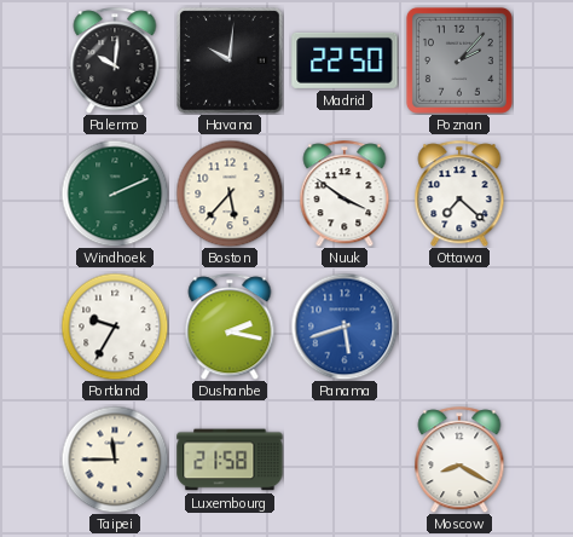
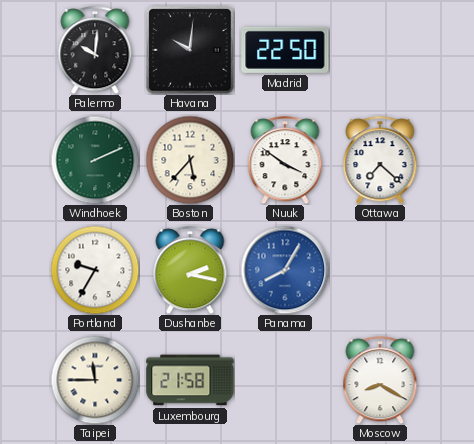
Poznan: 2:07 -> none
Panama: 5:42 -> 8:05
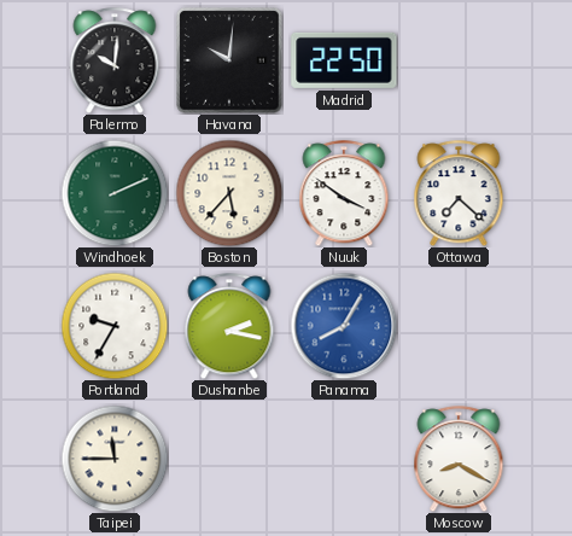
Luxembourg: 21:58 -> none
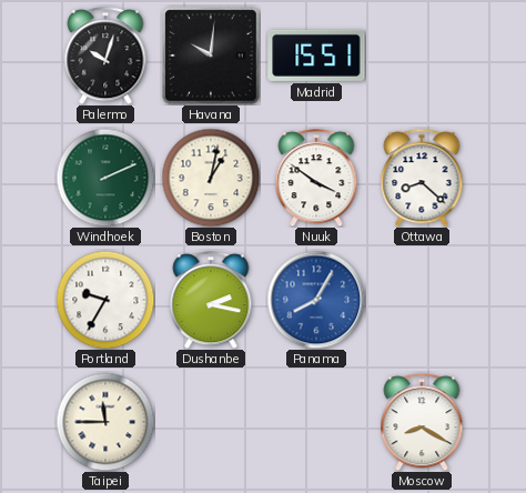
Palermo: 10:01 -> 10:03
Madrid: 22:50 -> 15:51
Boston: 5:37 -> 1:02
Ottawa: 7:22 -> 8:22
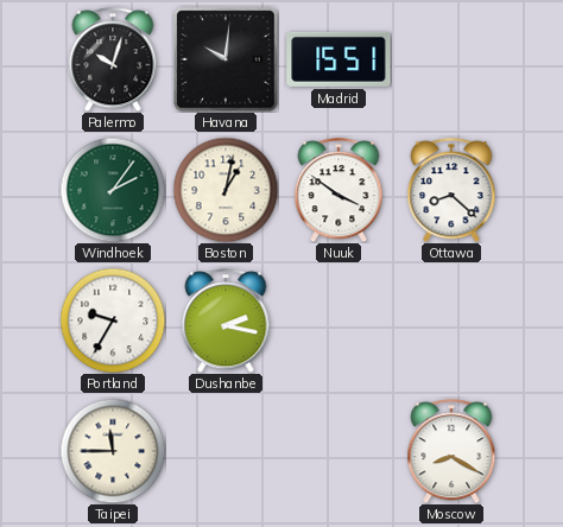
Windhoek: 2:11 -> 2:06
Panama: 8:05 -> none
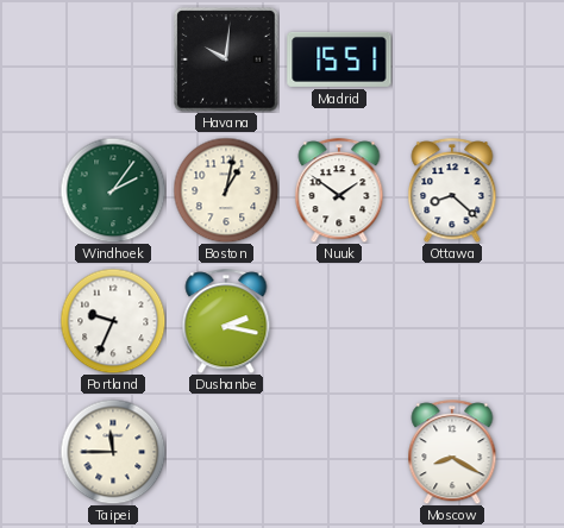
Palermo: 10:03 -> none
Nuuk: 3:51 -> 1:51
Portland: 9:35 -> 9:34
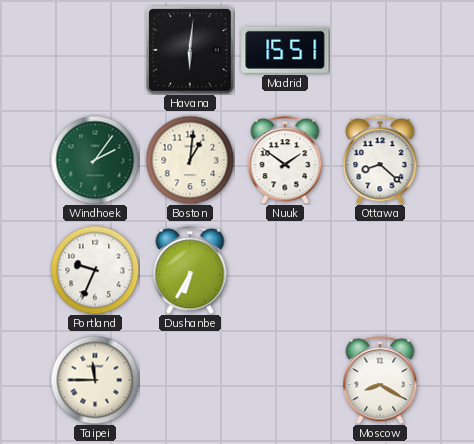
Havana: 10:01 -> 6:01
Boston: 1:02 -> 1:01
Dushanbe: 2:17 -> 6:35
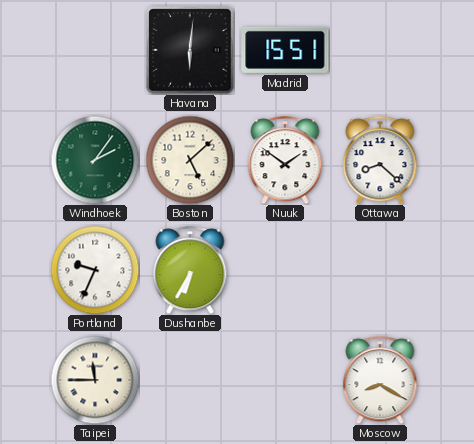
Boston: 1:01 -> 5:08
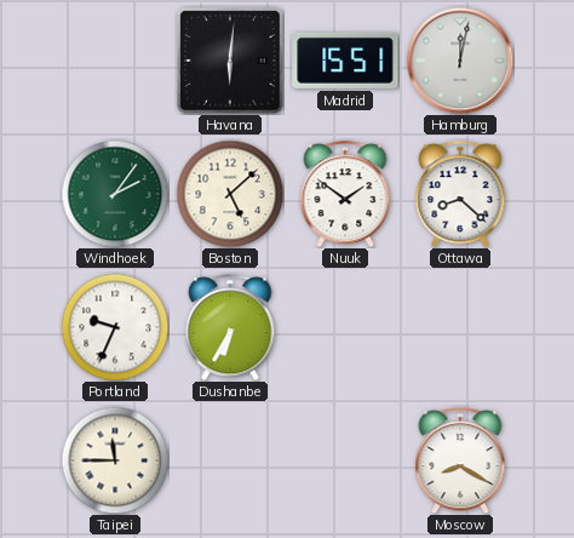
Hamburg: none -> 12:02
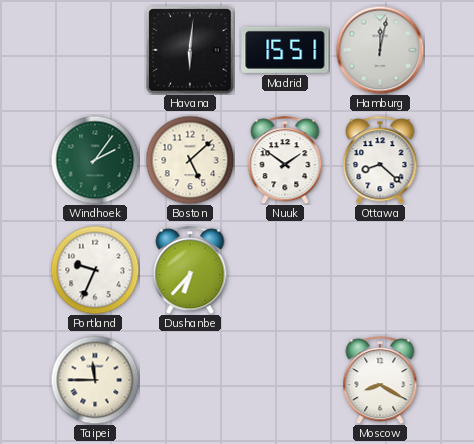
Dushanbe: 6:35 -> 6:37
